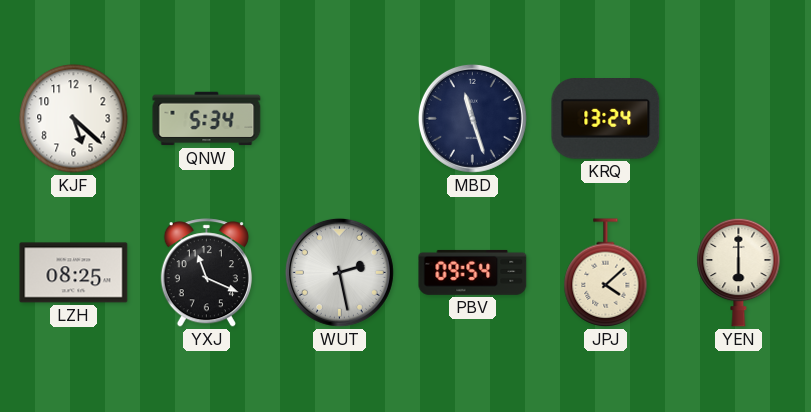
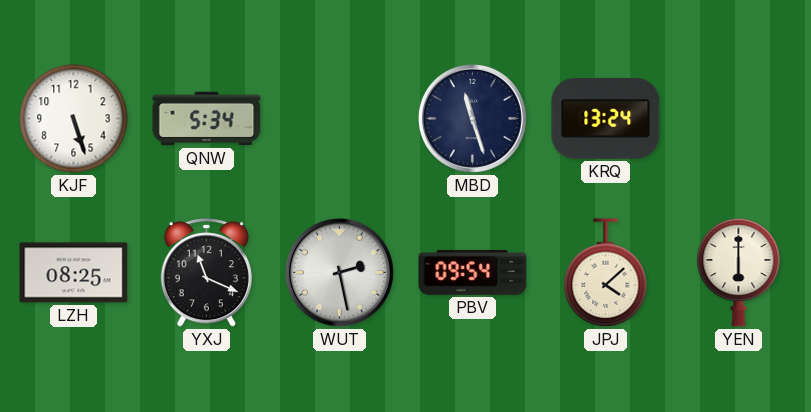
KJF: 5:22 -> 5:27
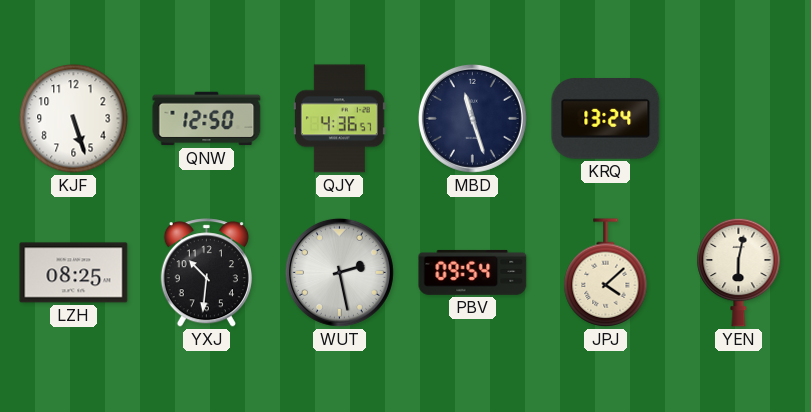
QNW: 5:34 -> 12:50
QJY: none -> 4:36
YXJ: 11:19 -> 10:31
YEN: 6:00 -> 6:02
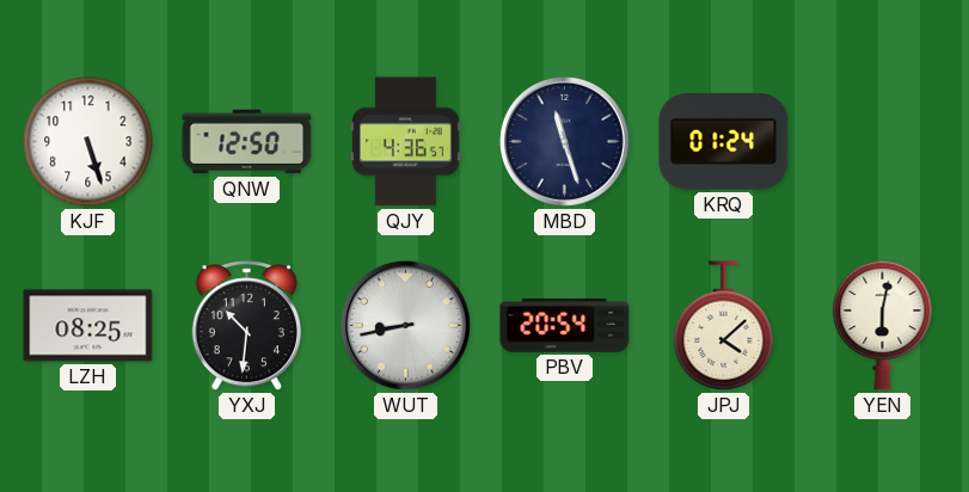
KRQ: 13:24 -> 01:24
WUT: 2:28 -> 8:43
PBV: 09:54 -> 20:54
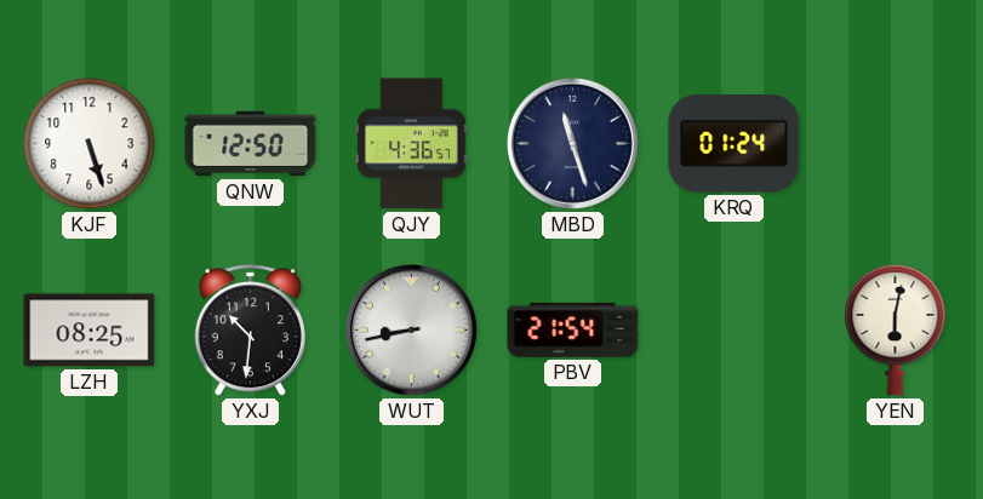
PBV: 20:54 -> 21:54
JPJ: 4:08 -> none
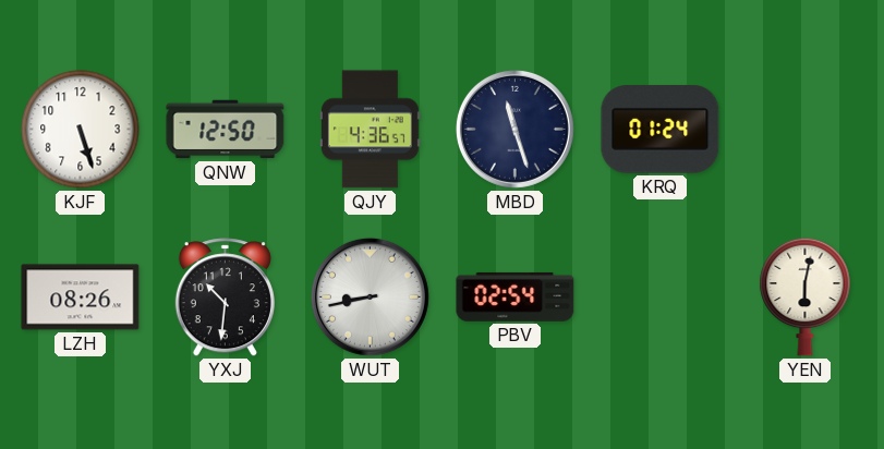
LZH: 08:25 -> 08:26
PBV: 21:54 -> 02:54
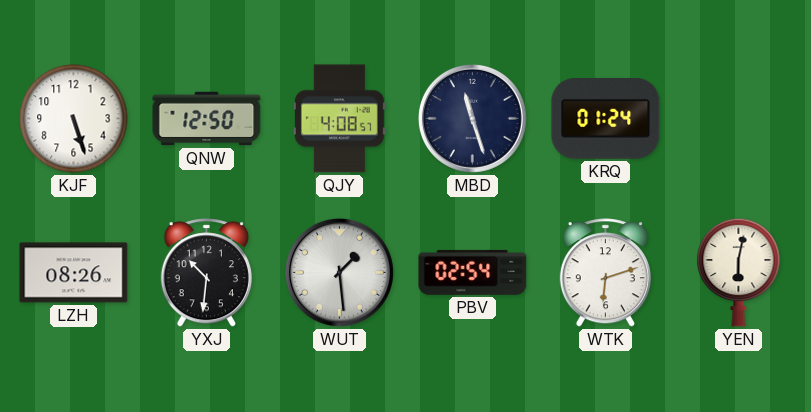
QJY: 4:36 -> 4:08
WUT: 8:43 -> 1:29
WTK: none -> 6:12
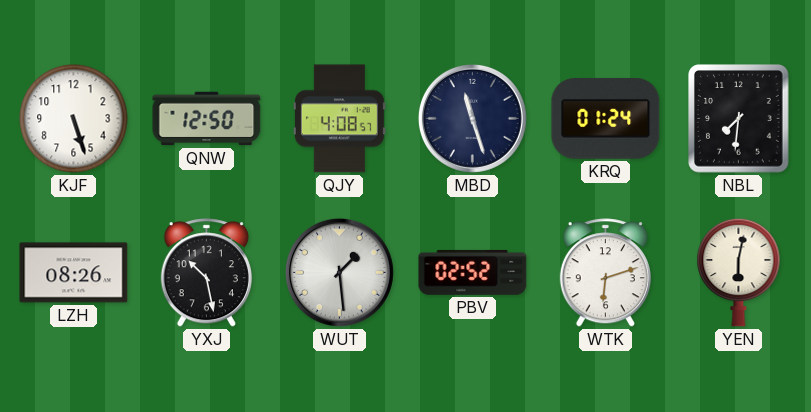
NBL: none -> 7:31
YXJ: 10:31 -> 10:28
PBV: 02:54 -> 02:52
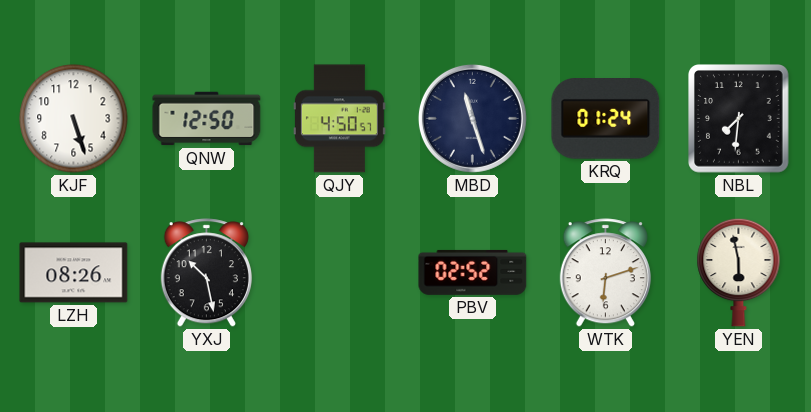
QJY: 4:08 -> 4:50
WUT: 1:29 -> none
YEN: 6:02 -> 5:58
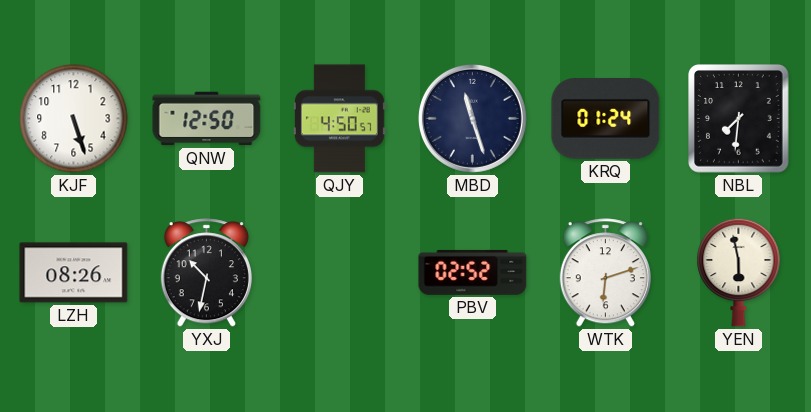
YXJ: 10:28 -> 10:32
